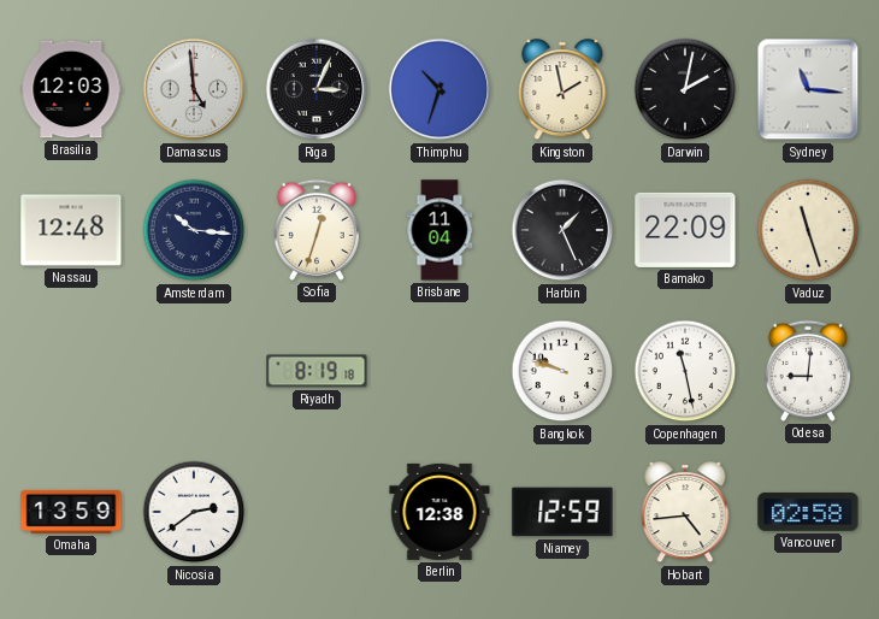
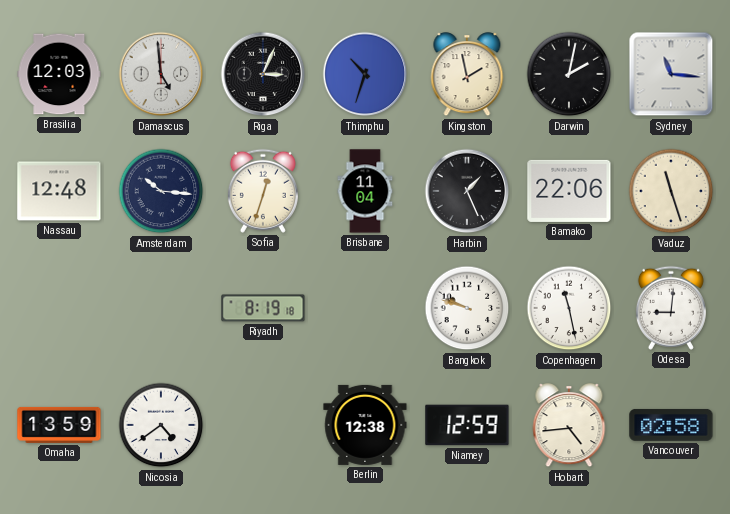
Bamako: 22:09 -> 22:06
Nicosia: 2:39 -> 4:39
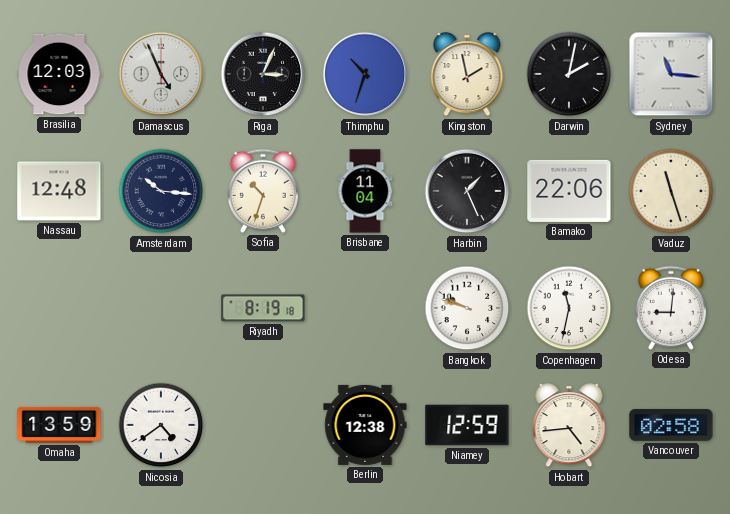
Damascus: 4:59 -> 4:56
Sofia: 12:33 -> 10:33
Copenhagen: 11:28 -> 11:32
